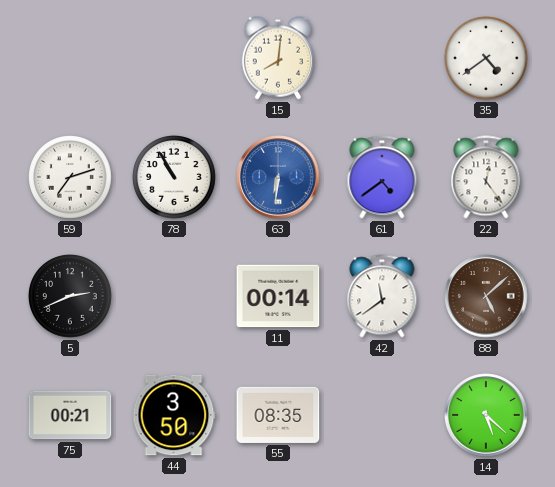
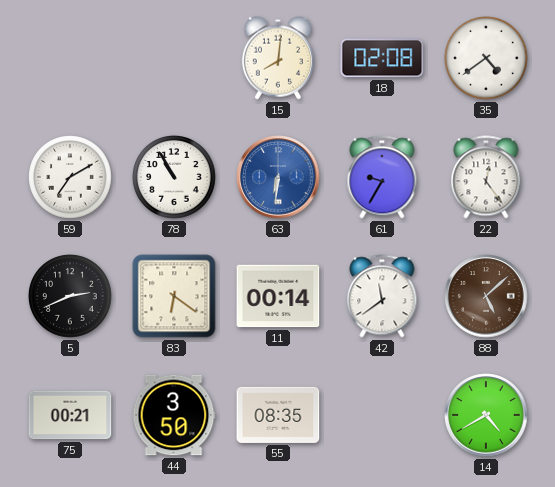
18: none -> 02:08
59: 7:12 -> 7:10
61: 4:39 -> 9:35
83: none -> 6:21
14: 5:22 -> 4:40
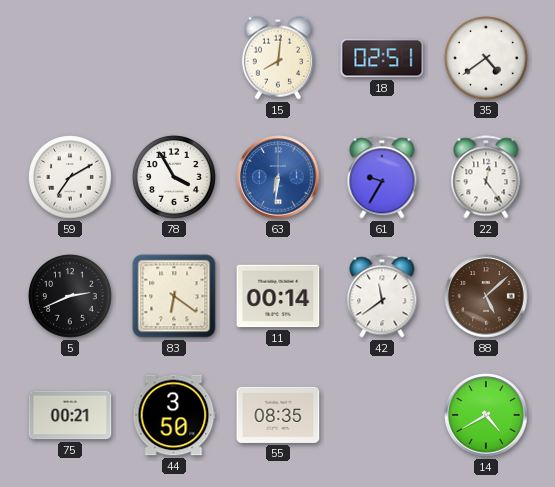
18: 02:08 -> 02:51
78: 10:55 -> 3:55
